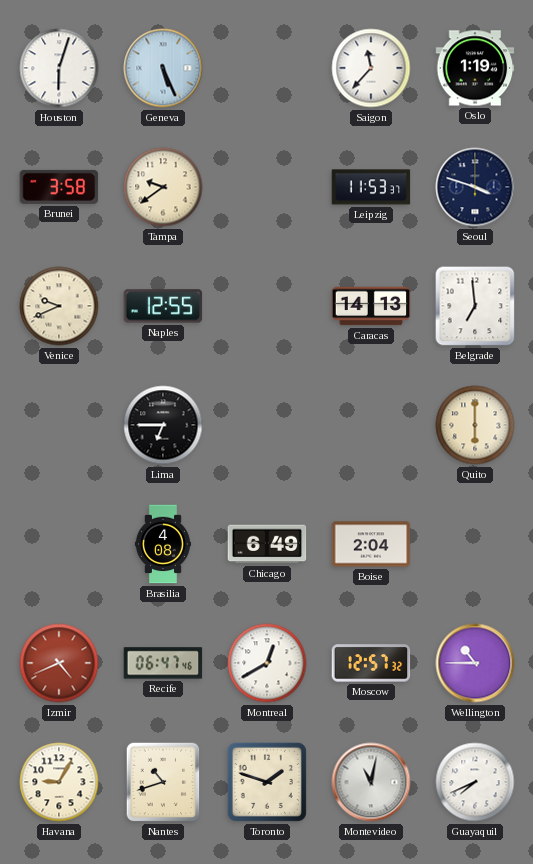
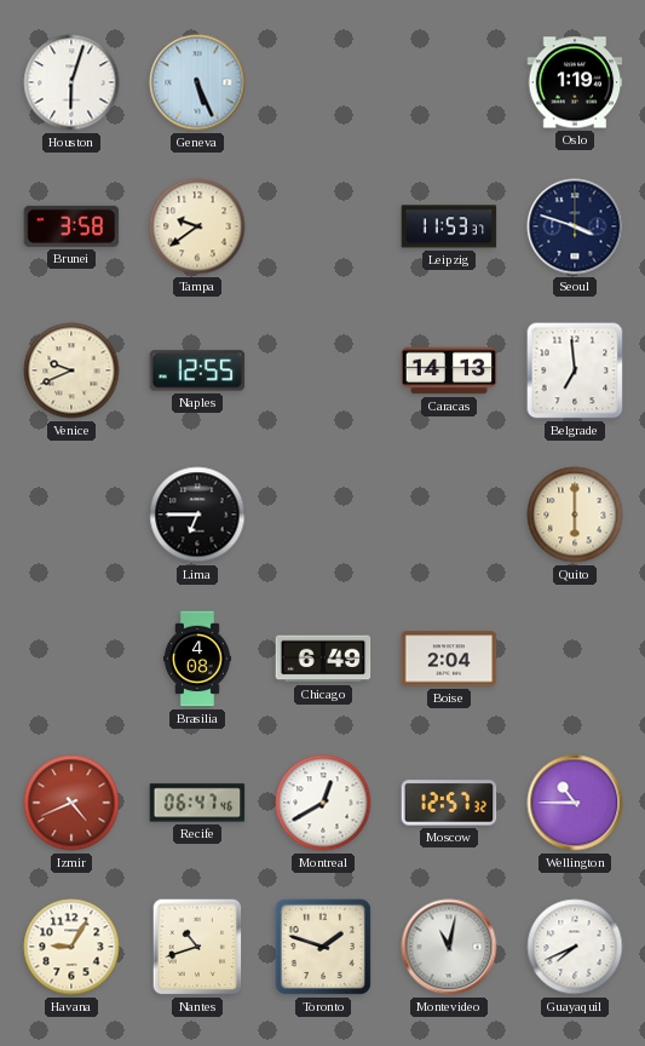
Saigon: 11:37 -> none
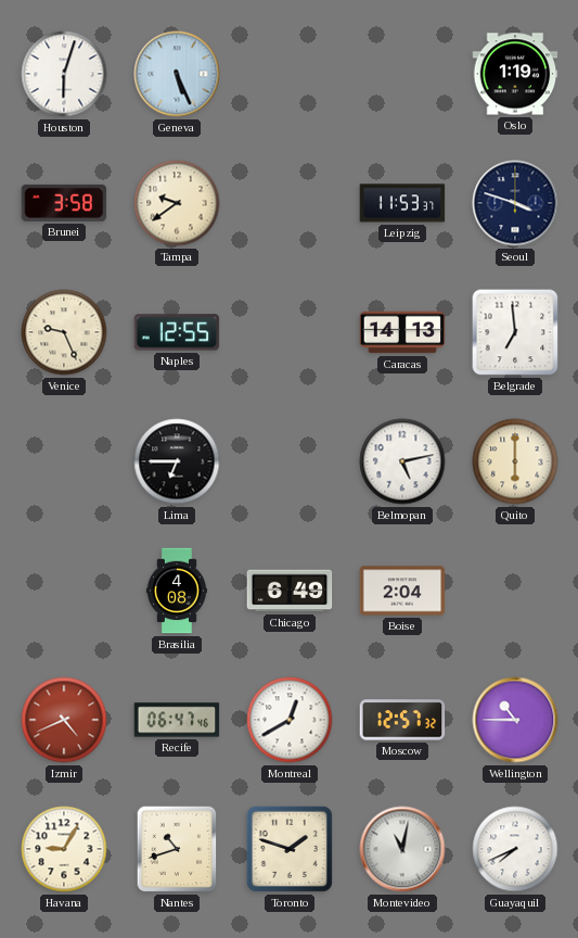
Venice: 9:41 -> 9:26
Belmopan: none -> 5:13
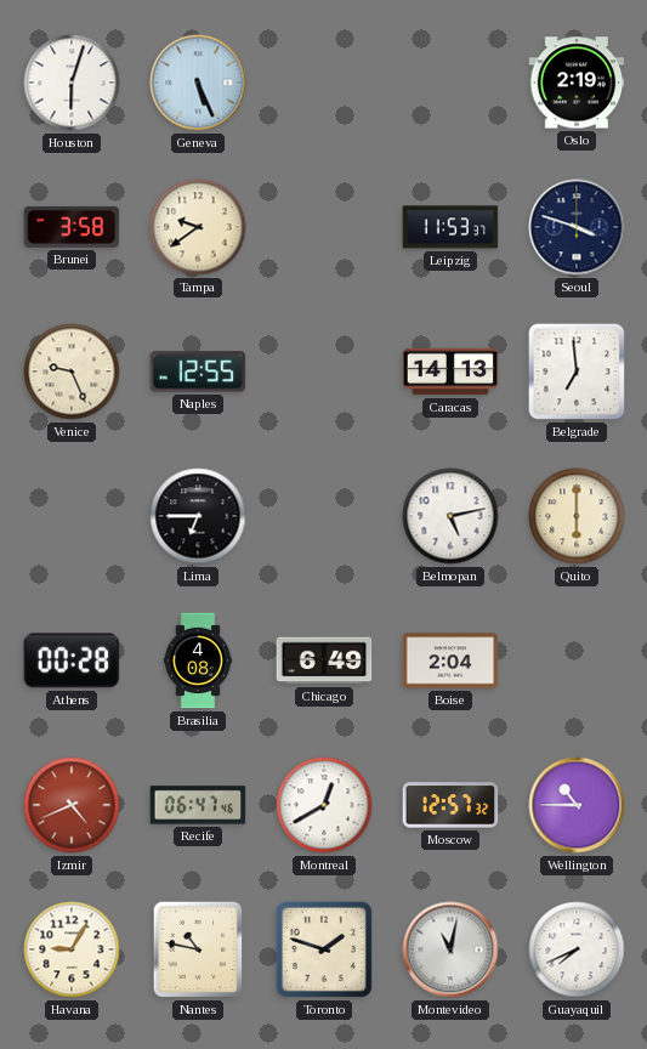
Oslo: 1:19 -> 2:19
Athens: none -> 00:28
Nantes: 10:42 -> 10:47
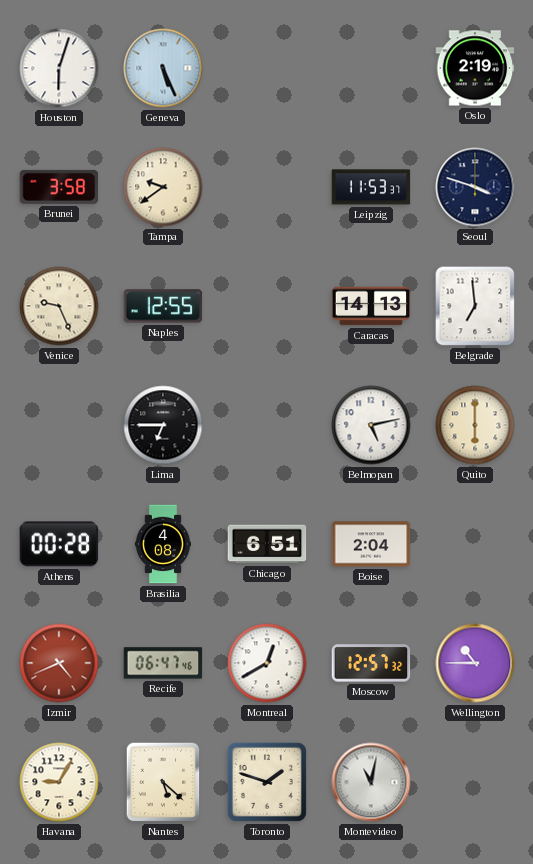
Chicago: 6:49 -> 6:51
Nantes: 10:47 -> 5:22
Guayaquil: 7:41 -> none
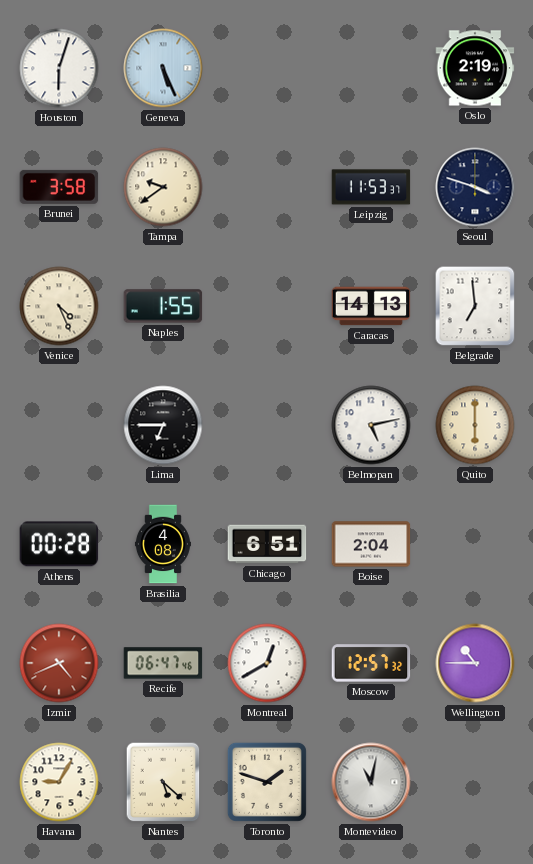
Venice: 9:26 -> 4:26
Naples: 12:55 -> 1:55
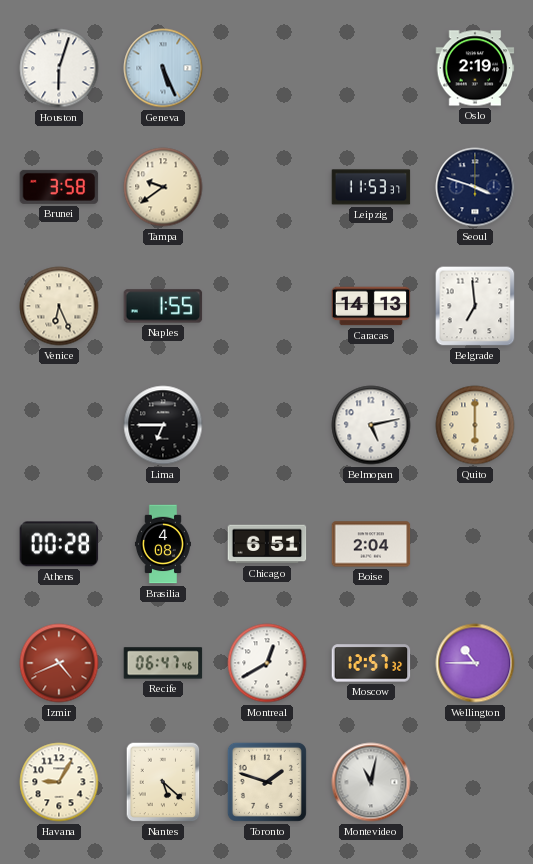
Venice: 4:26 -> 6:26
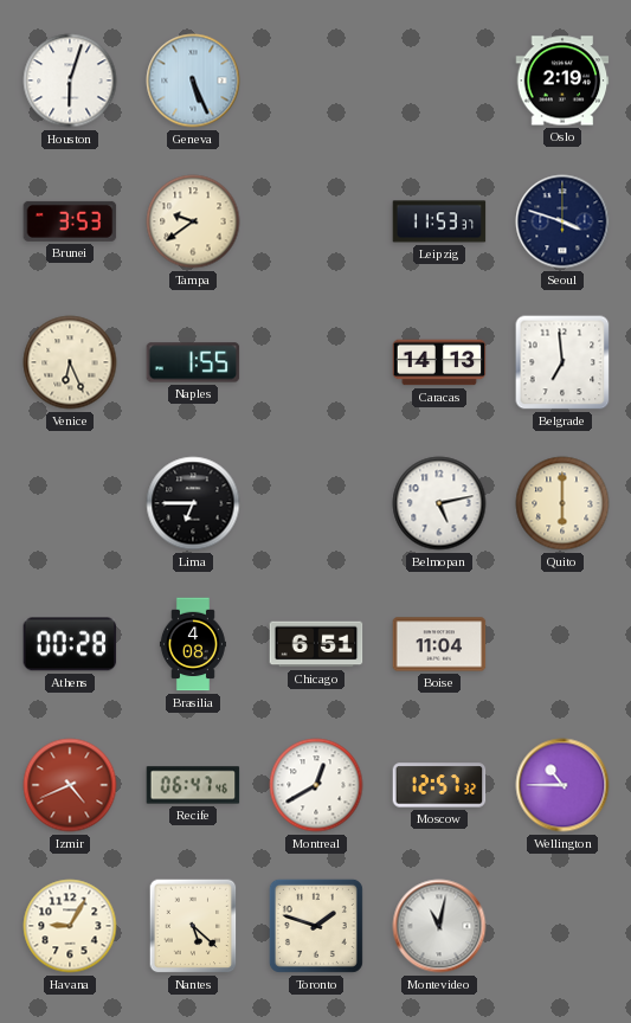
Brunei: 3:58 -> 3:53
Boise: 2:04 -> 11:04
